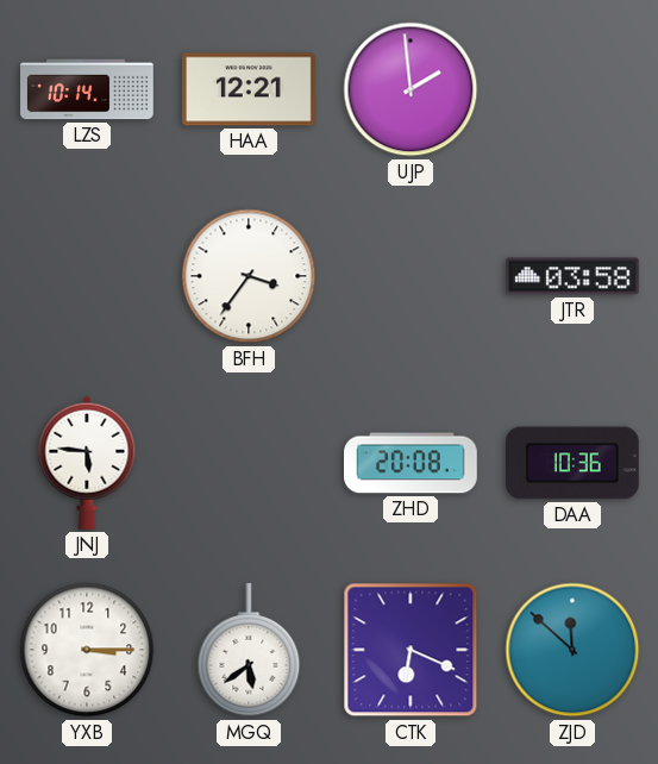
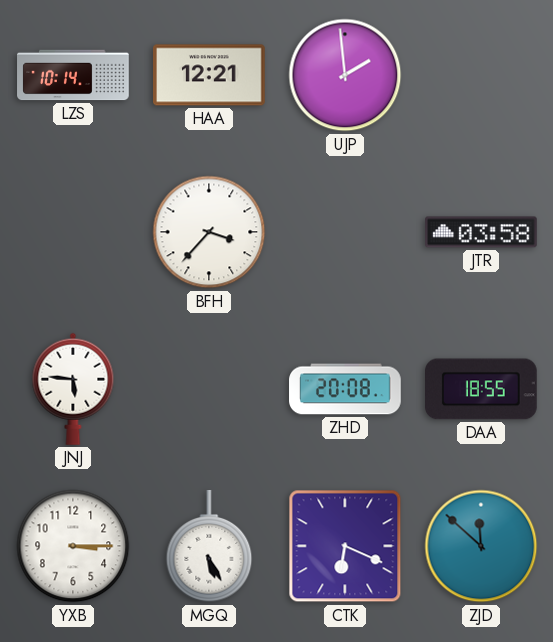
BFH: 3:36 -> 3:37
DAA: 10:36 -> 18:55
MGQ: 5:39 -> 5:25
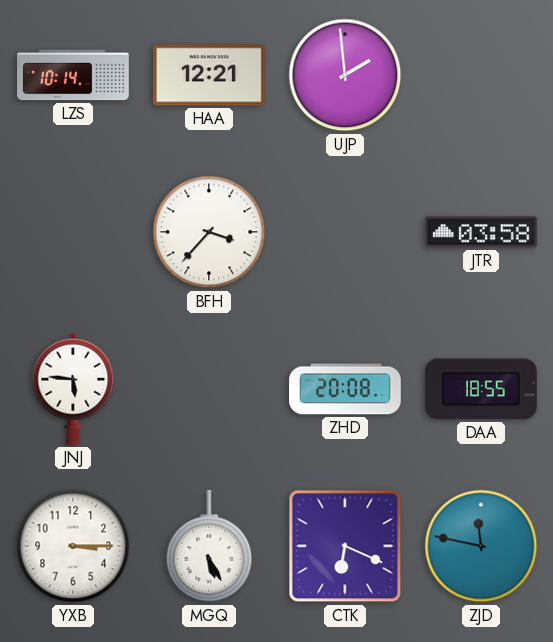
ZJD: 11:52 -> 11:47
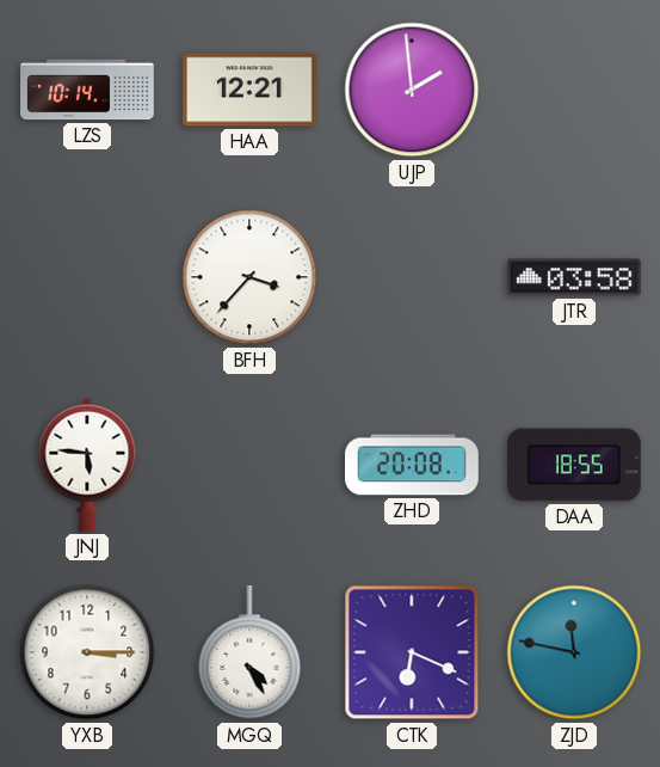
MGQ: 5:25 -> 4:25
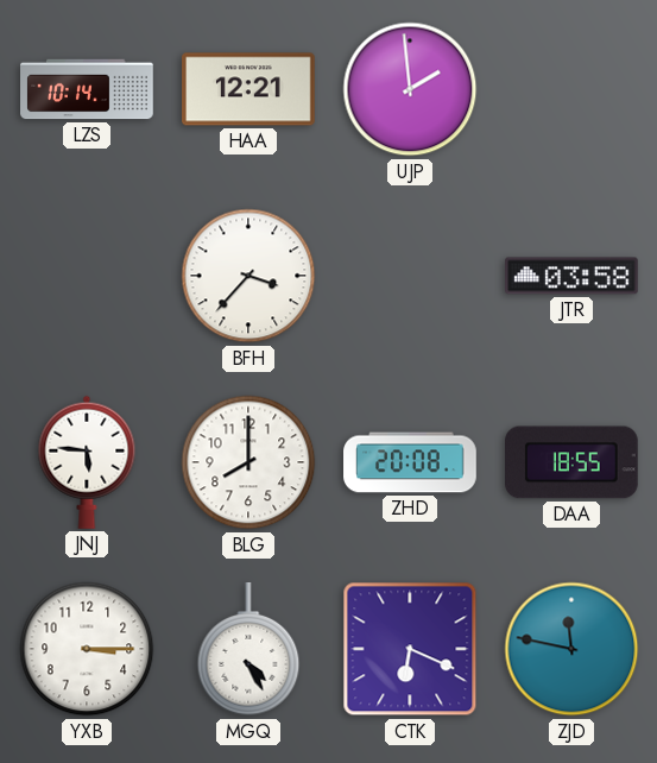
BLG: none -> 8:00
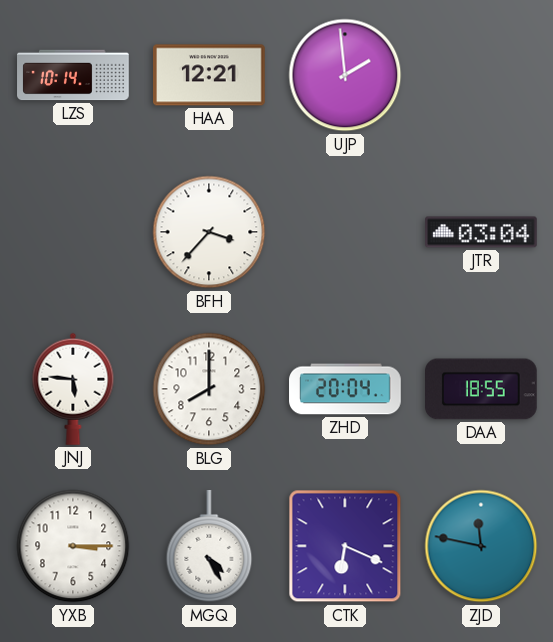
JTR: 03:58 -> 03:04
ZHD: 20:08 -> 20:04
